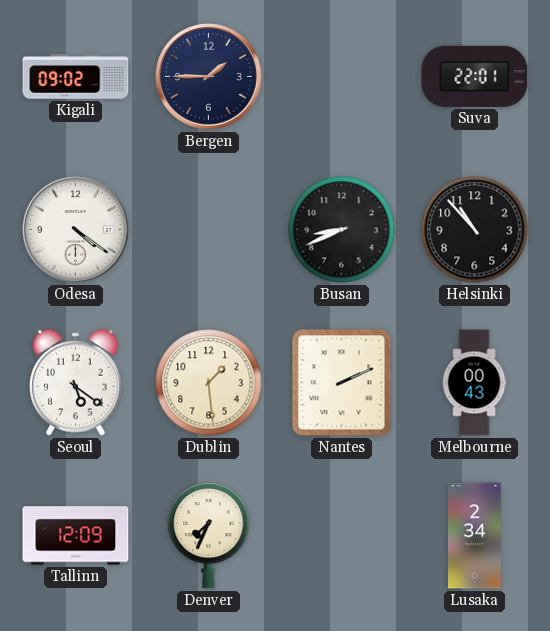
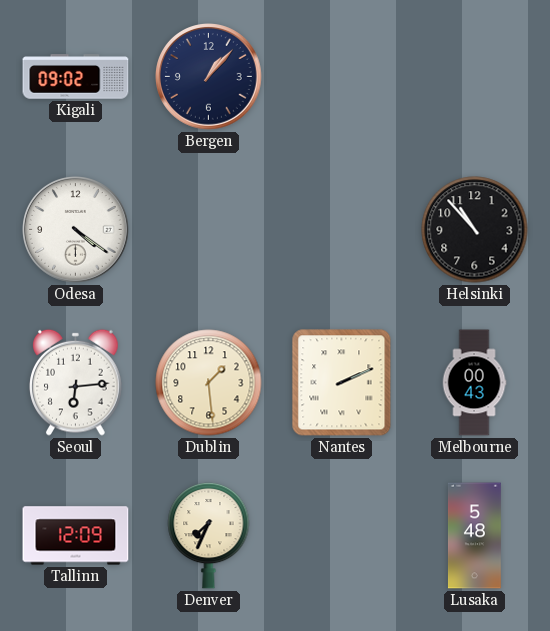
Bergen: 1:45 -> 1:07
Suva: 22:01 -> none
Busan: 8:41 -> none
Seoul: 5:21 -> 6:14
Lusaka: 2:34 -> 5:48
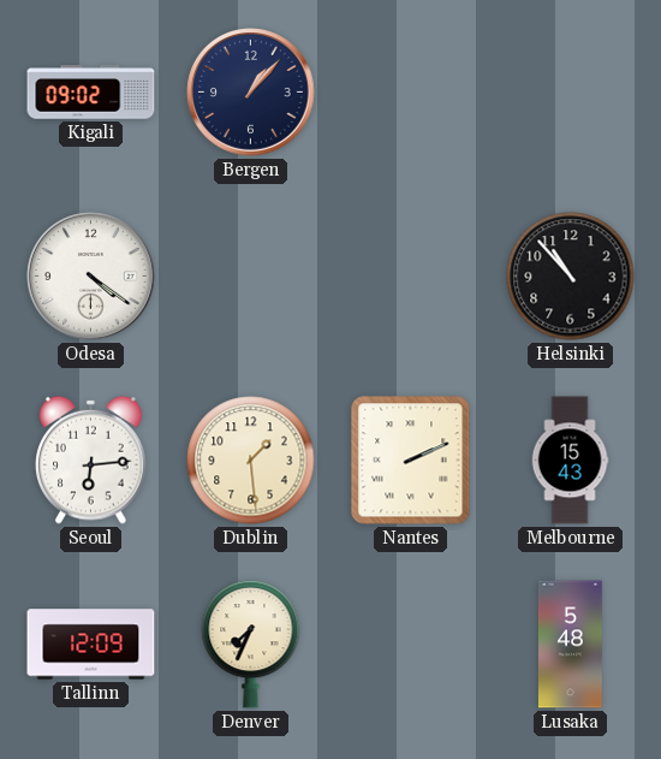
Melbourne: 00:43 -> 15:43
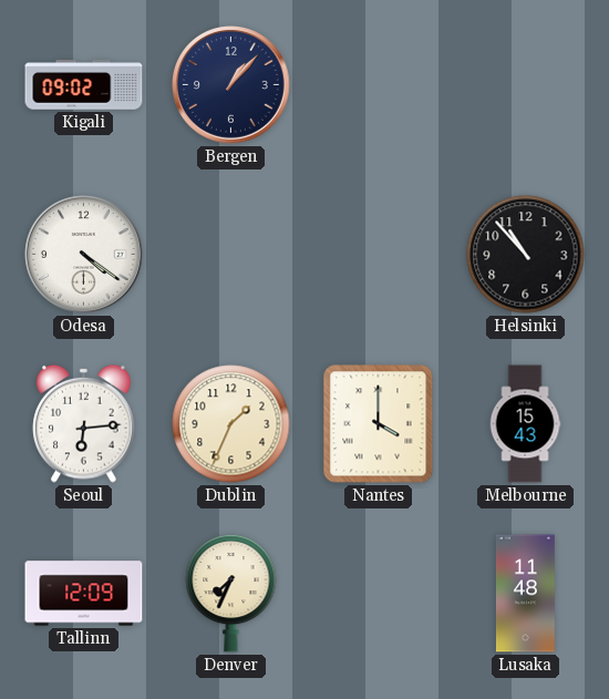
Dublin: 1:29 -> 1:34
Nantes: 2:11 -> 4:00
Lusaka: 5:48 -> 11:48
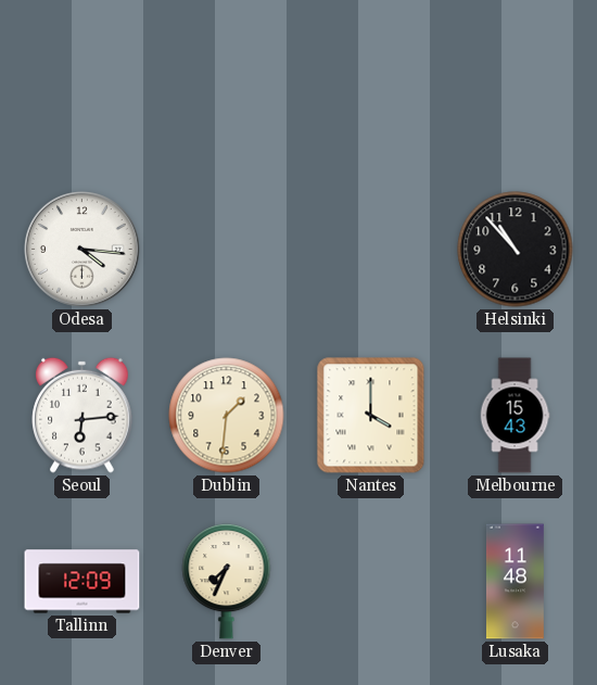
Kigali: 09:02 -> none
Bergen: 1:07 -> none
Odesa: 4:21 -> 4:16
Dublin: 1:34 -> 1:31
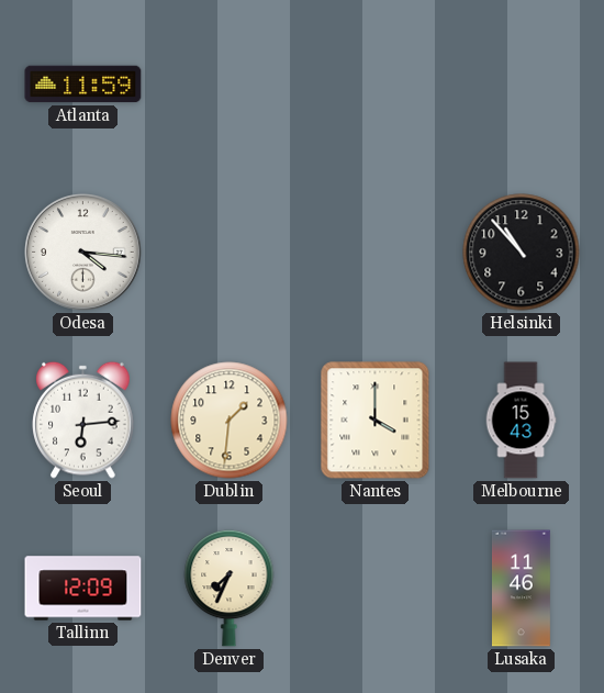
Atlanta: none -> 11:59
Lusaka: 11:48 -> 11:46
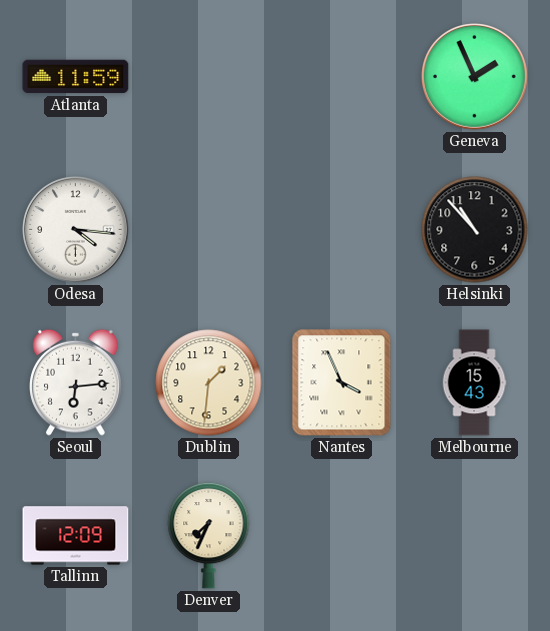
Geneva: none -> 1:56
Nantes: 4:00 -> 3:56
Lusaka: 11:46 -> none
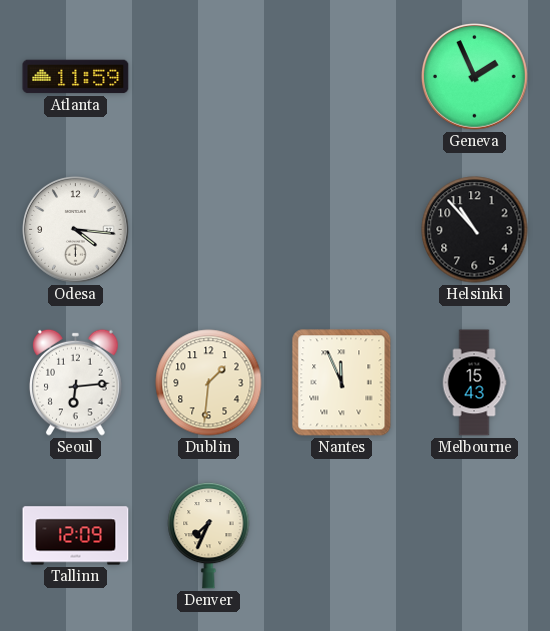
Nantes: 3:56 -> 11:56
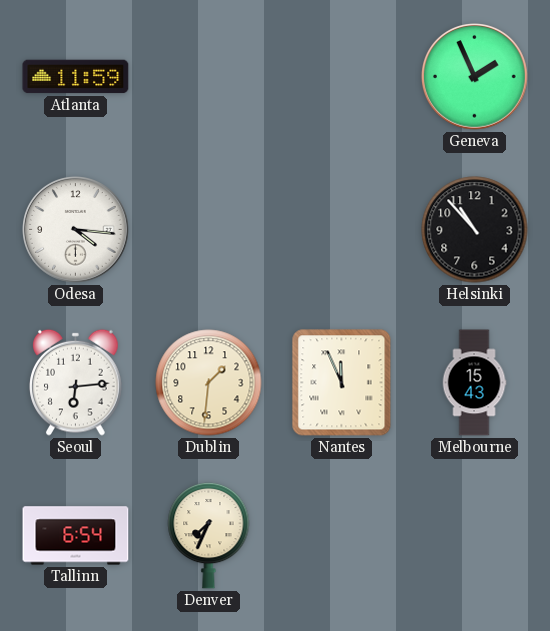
Tallinn: 12:09 -> 6:54
